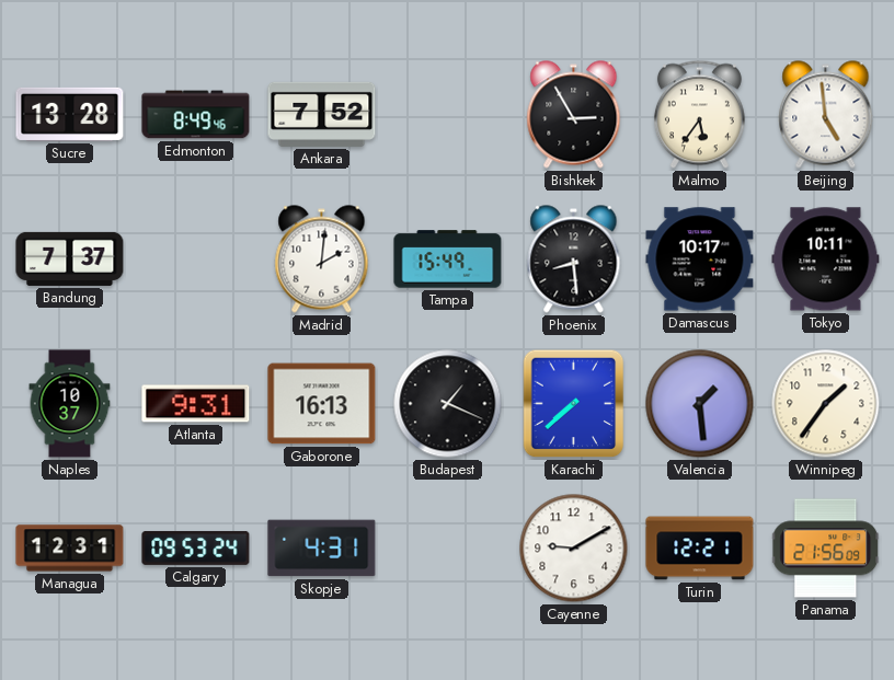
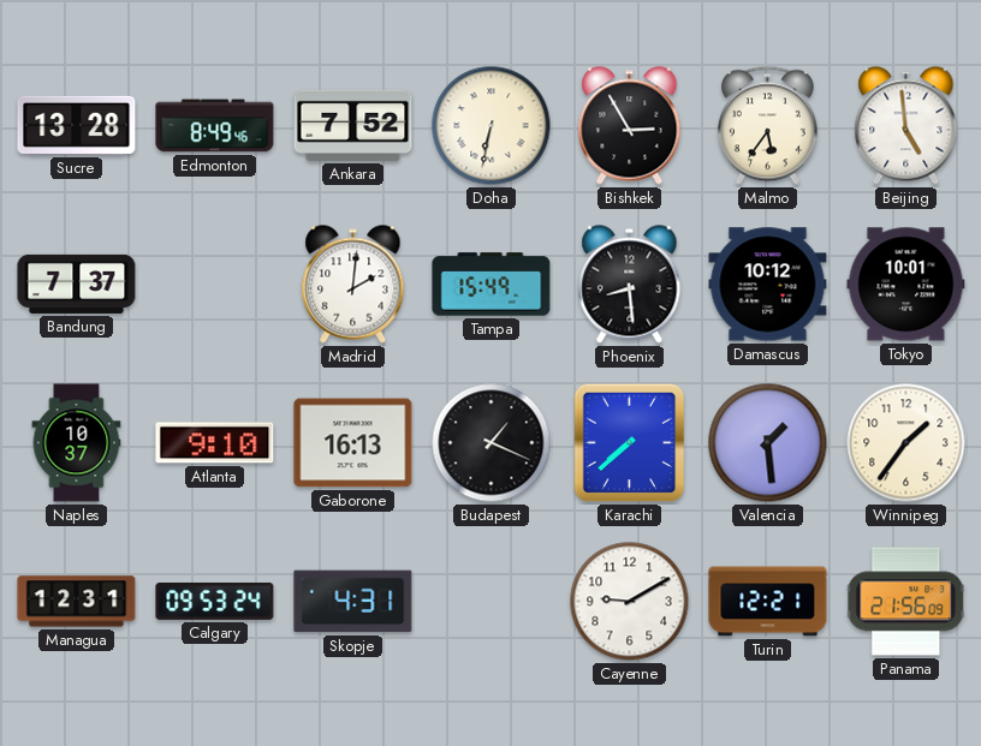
Doha: none -> 6:32
Damascus: 10:17 -> 10:12
Tokyo: 10:11 -> 10:01
Atlanta: 9:31 -> 9:10
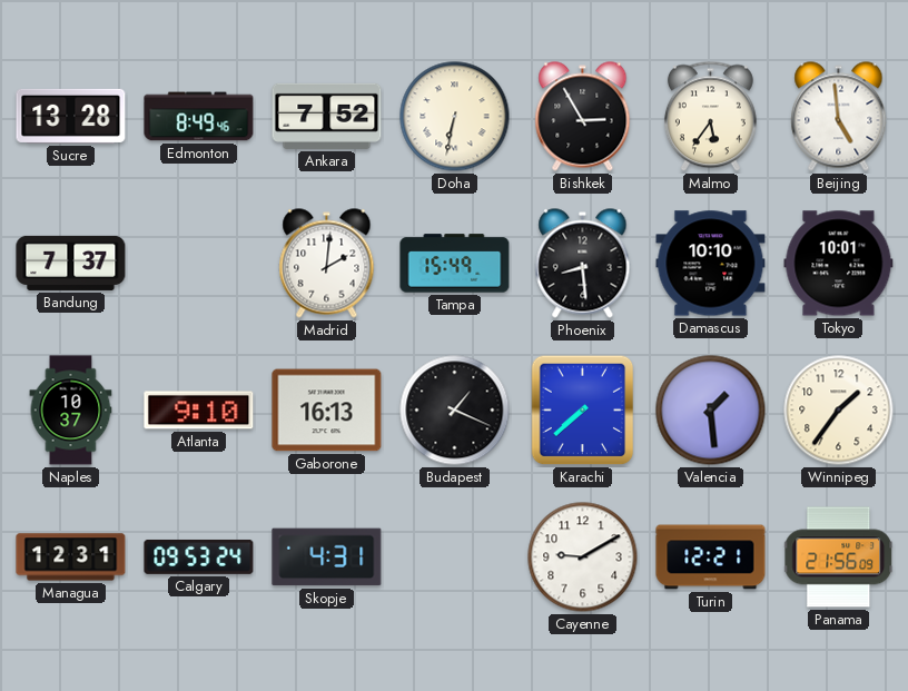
Damascus: 10:12 -> 10:10
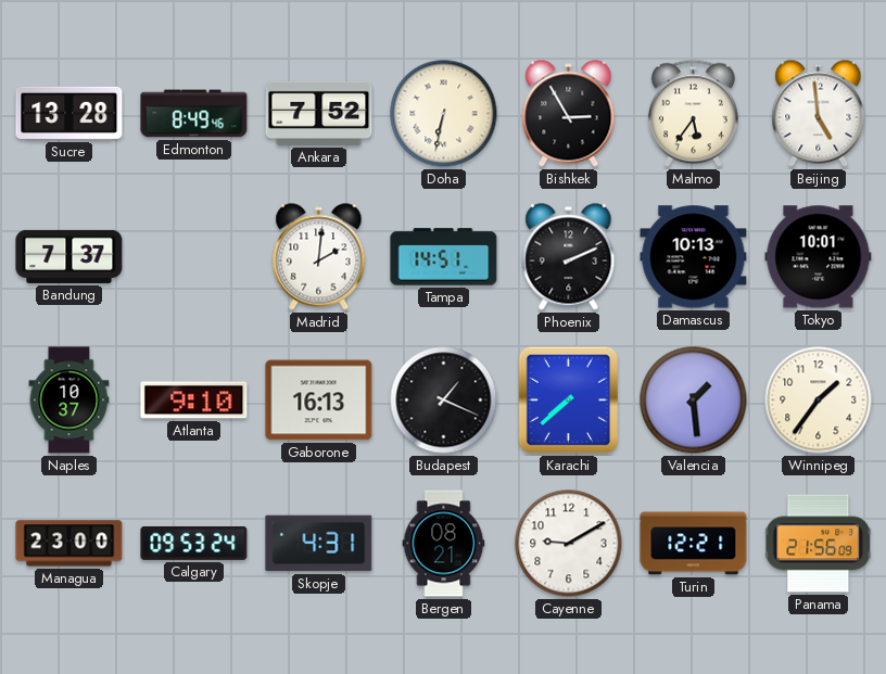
Tampa: 15:49 -> 14:51
Phoenix: 8:29 -> 2:11
Damascus: 10:10 -> 10:13
Managua: 12:31 -> 23:00
Bergen: none -> 08:21
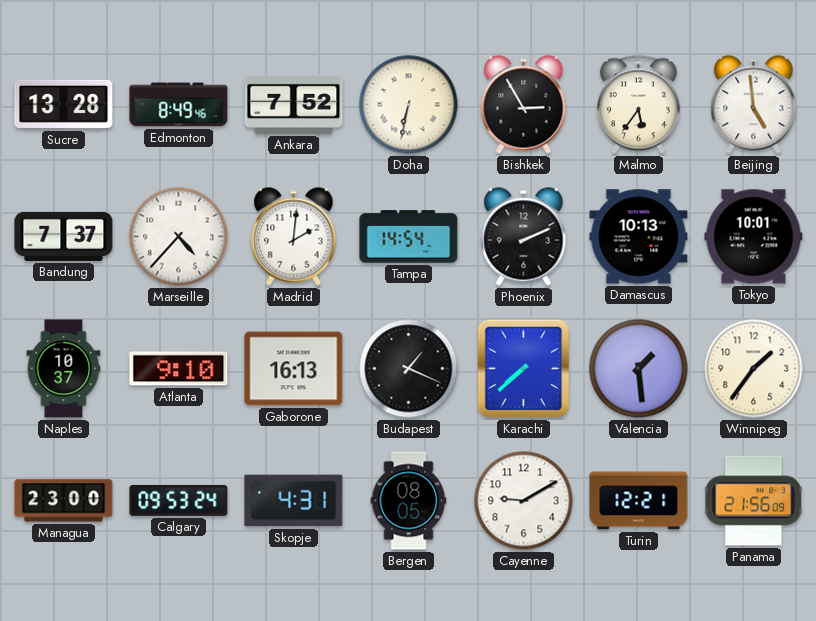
Marseille: none -> 4:37
Tampa: 14:51 -> 14:54
Bergen: 08:21 -> 08:05
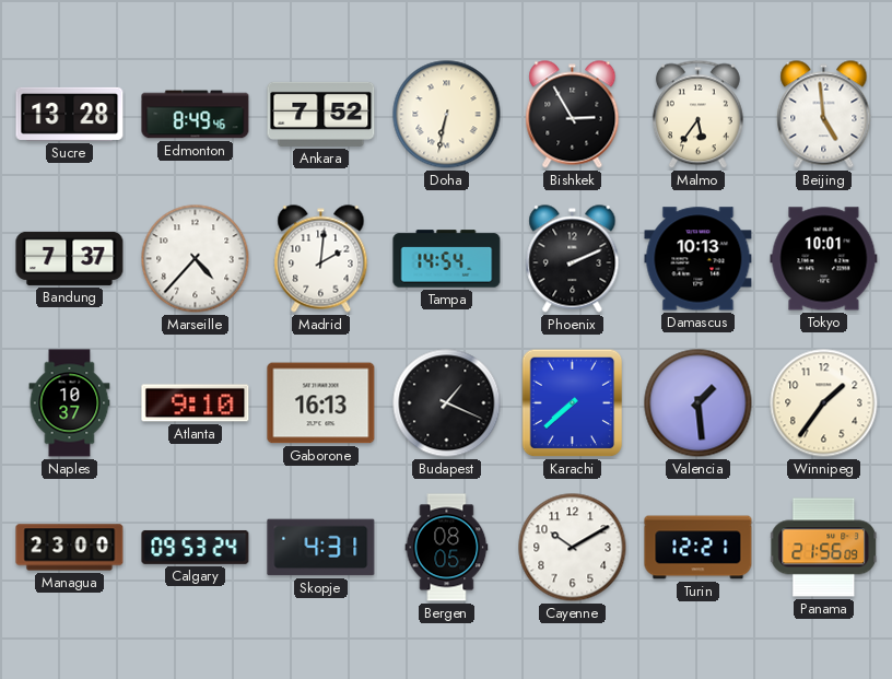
Cayenne: 9:10 -> 10:10
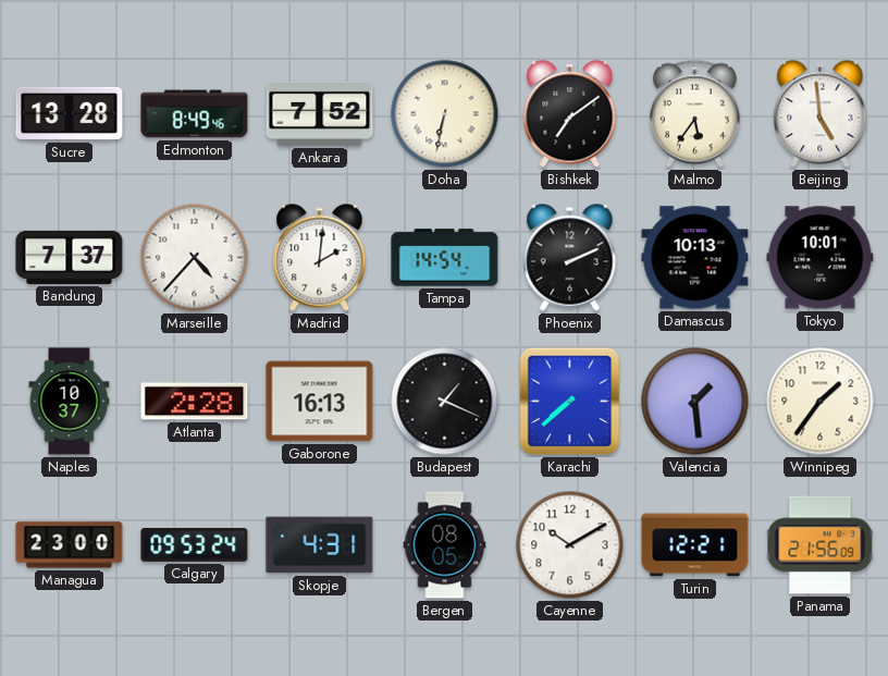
Bishkek: 2:55 -> 7:09
Atlanta: 9:10 -> 2:28
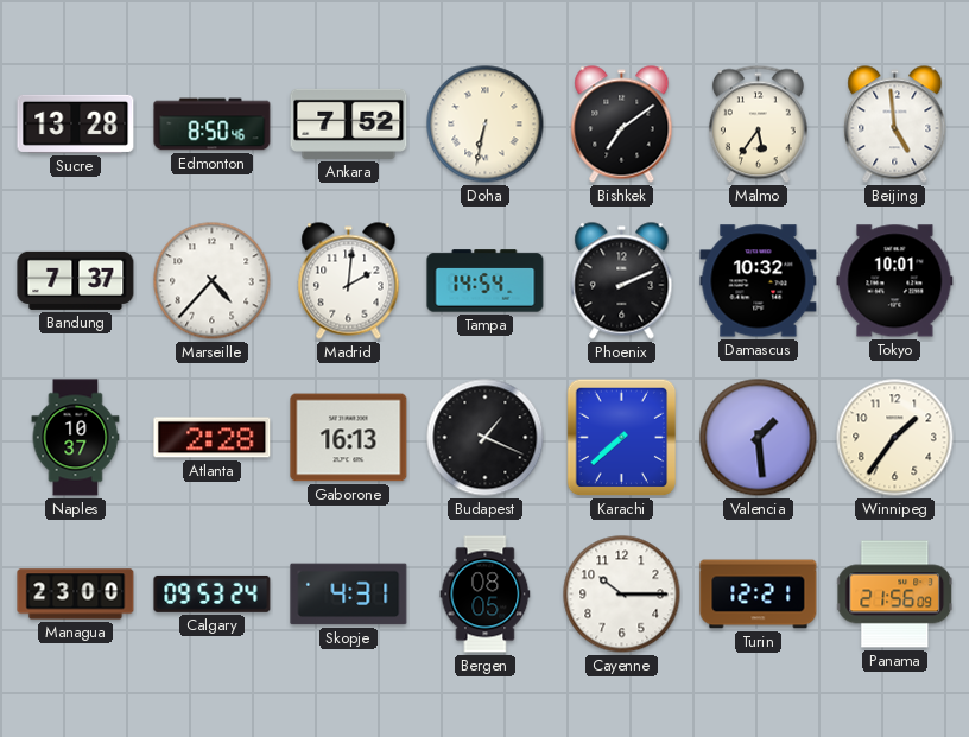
Edmonton: 8:49 -> 8:50
Damascus: 10:13 -> 10:32
Cayenne: 10:10 -> 10:15
